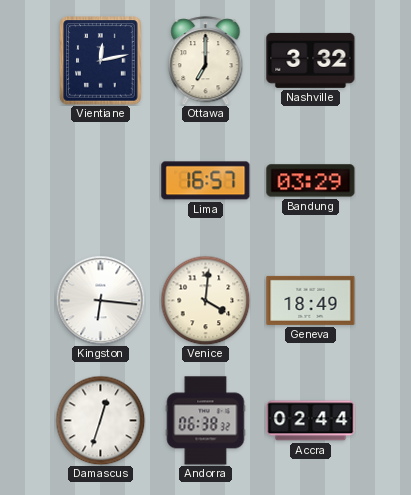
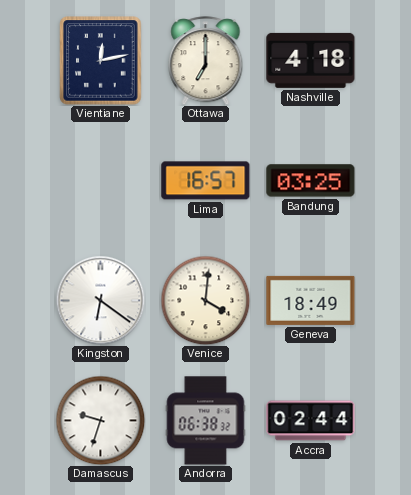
Nashville: 3:32 -> 4:18
Bandung: 03:29 -> 03:25
Kingston: 6:16 -> 6:21
Damascus: 12:33 -> 9:33
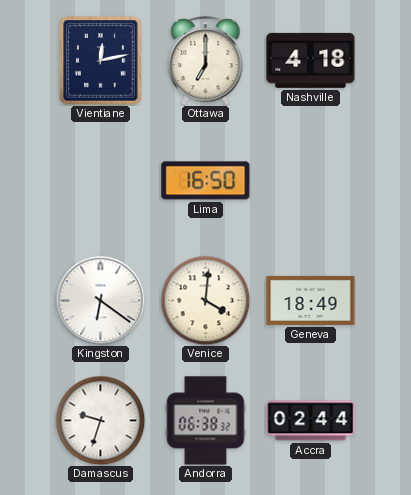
Lima: 16:57 -> 16:50
Bandung: 03:25 -> none
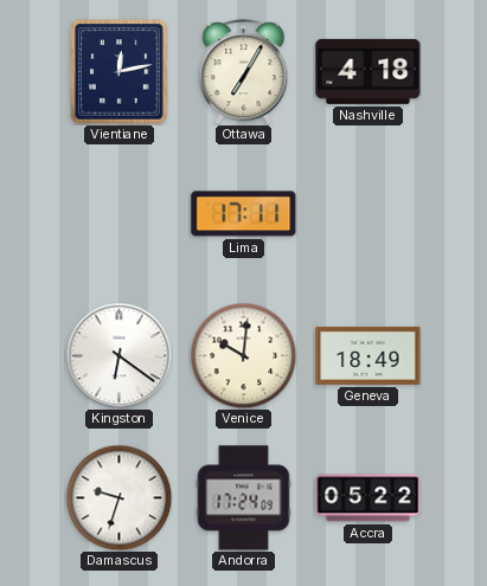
Ottawa: 7:00 -> 7:05
Lima: 16:50 -> 17:11
Venice: 4:01 -> 10:01
Andorra: 06:38 -> 17:24
Accra: 02:44 -> 05:22
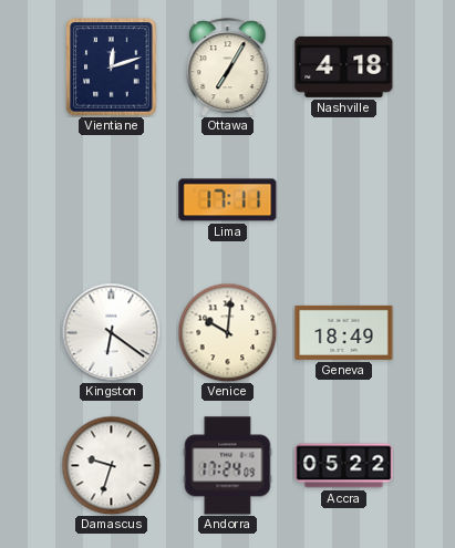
Vientiane: 12:13 -> 12:12
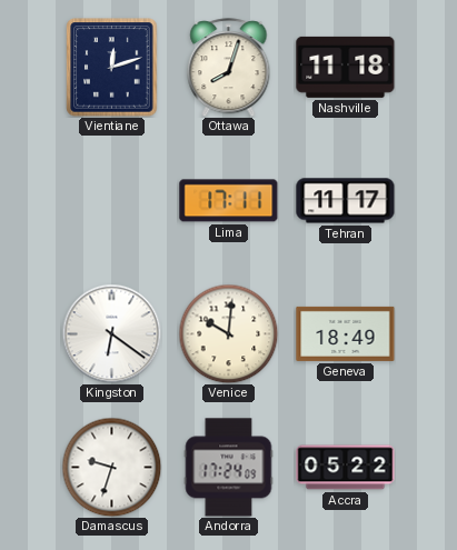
Ottawa: 7:05 -> 8:03
Nashville: 4:18 -> 11:18
Tehran: none -> 11:17
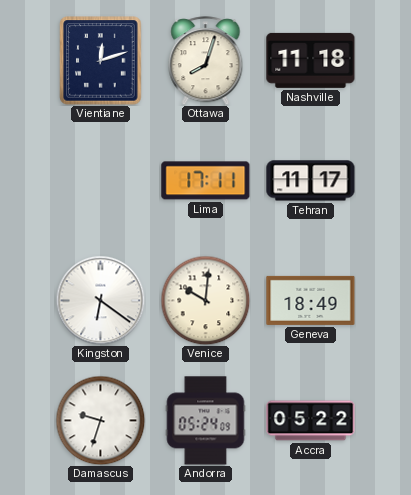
Andorra: 17:24 -> 05:24
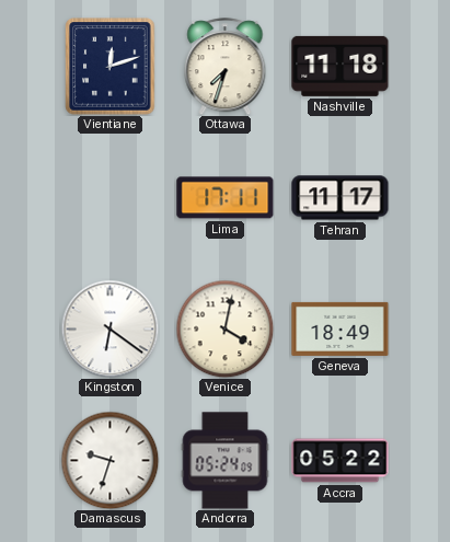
Ottawa: 8:03 -> 7:33
Venice: 10:01 -> 4:02
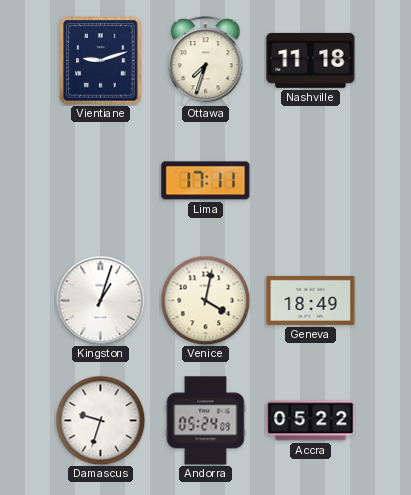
Vientiane: 12:12 -> 9:12
Tehran: 11:17 -> none
Kingston: 6:21 -> 1:03
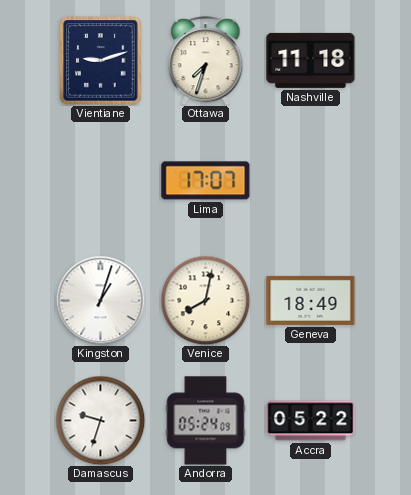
Lima: 17:11 -> 17:07
Venice: 4:02 -> 8:02
